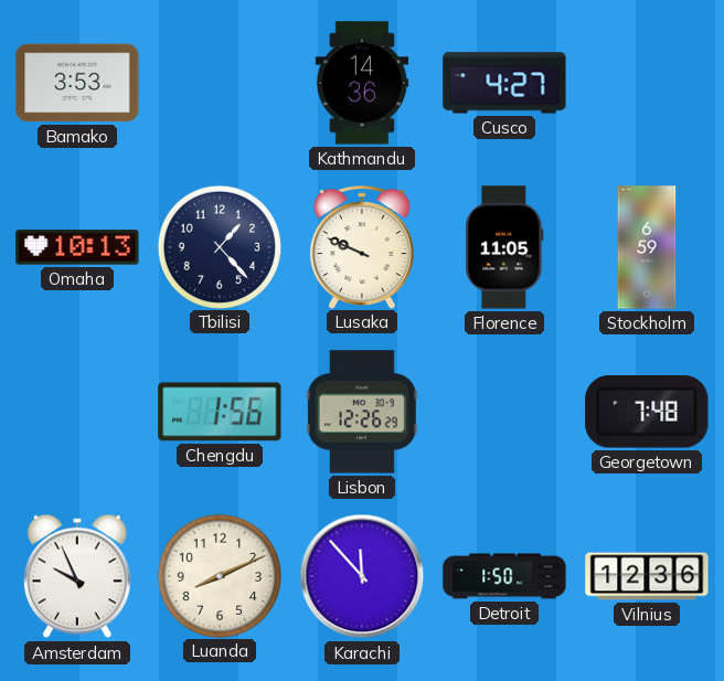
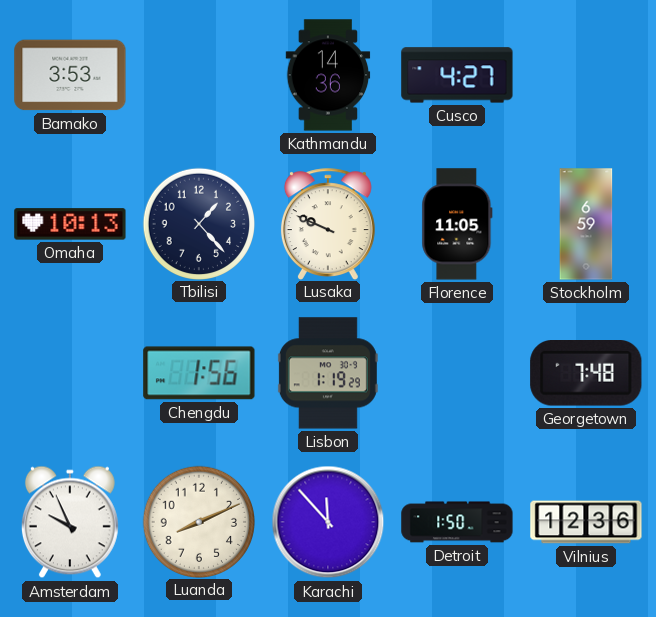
Lisbon: 12:26 -> 1:19
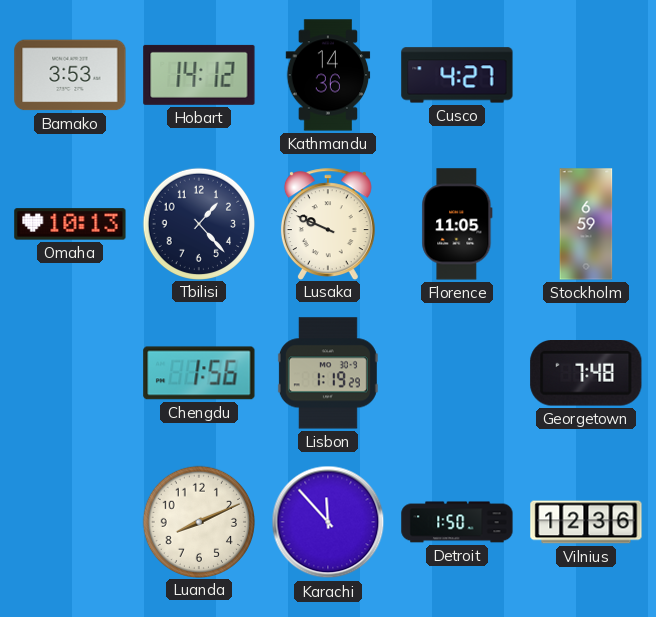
Hobart: none -> 14:12
Amsterdam: 9:56 -> none
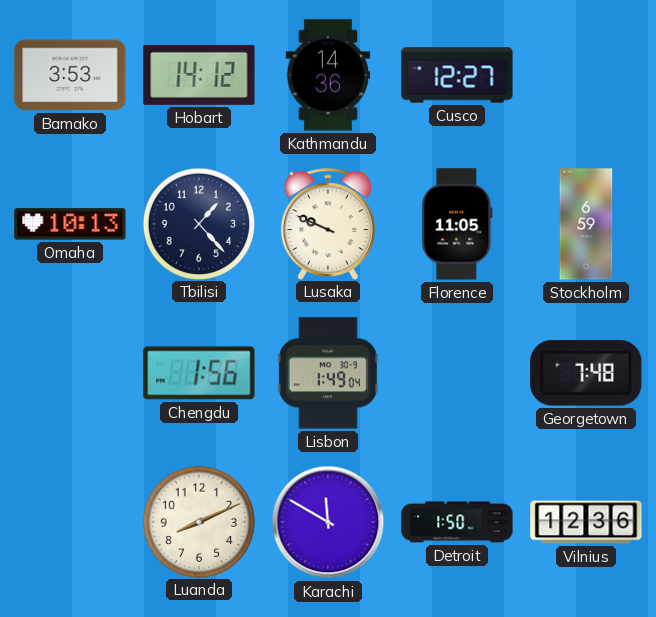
Cusco: 4:27 -> 12:27
Lisbon: 1:19 -> 1:49
Karachi: 11:53 -> 11:50
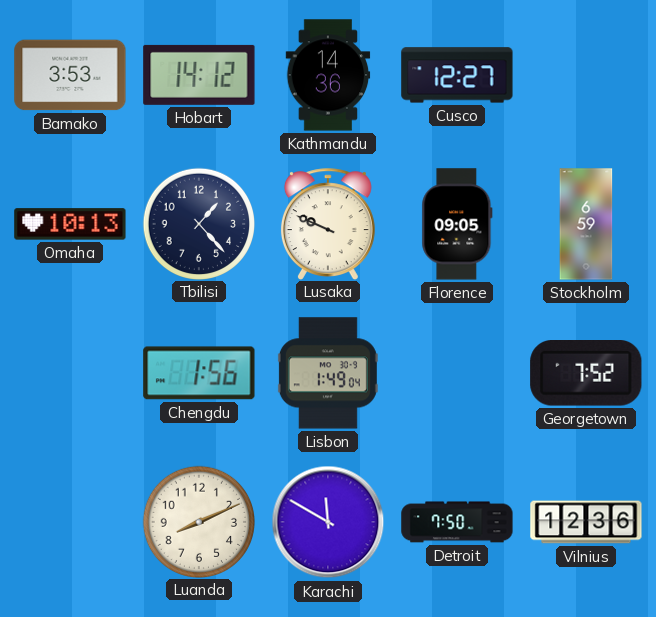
Florence: 11:05 -> 09:05
Georgetown: 7:48 -> 7:52
Detroit: 1:50 -> 7:50
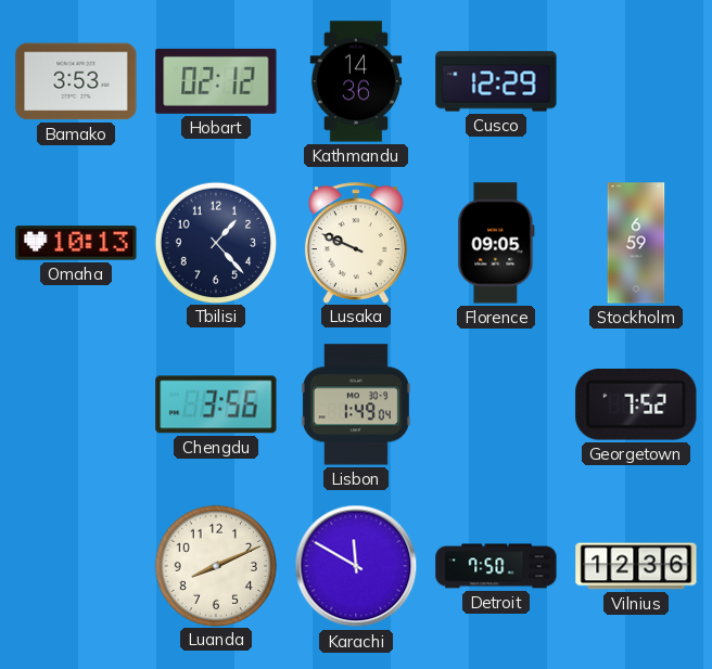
Hobart: 14:12 -> 02:12
Cusco: 12:27 -> 12:29
Chengdu: 1:56 -> 3:56
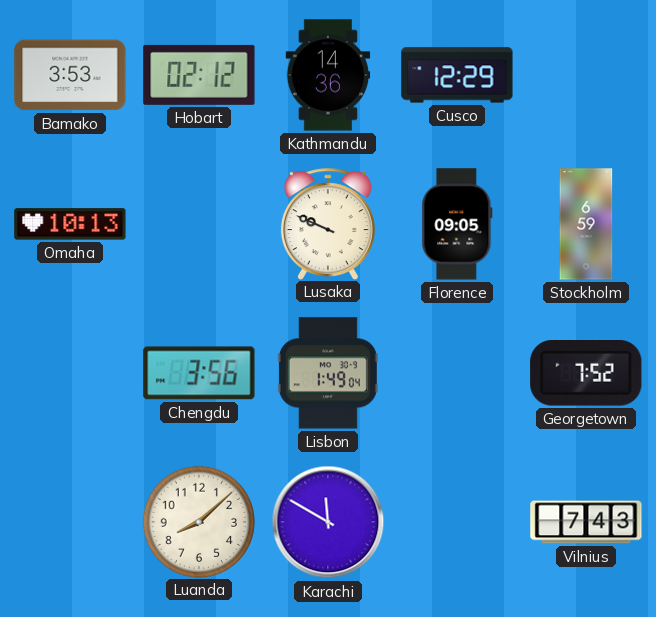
Tbilisi: 1:23 -> none
Luanda: 8:11 -> 8:08
Detroit: 7:50 -> none
Vilnius: 12:36 -> 7:43
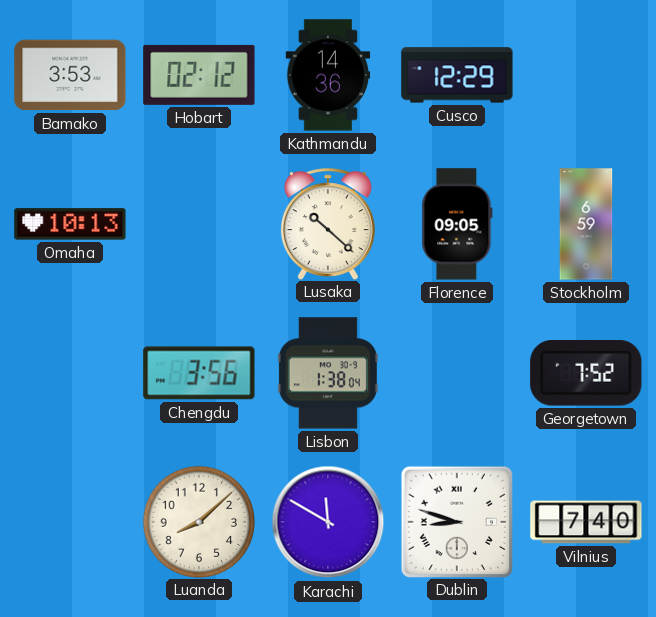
Lusaka: 9:49 -> 10:22
Lisbon: 1:49 -> 1:38
Dublin: none -> 8:48
Vilnius: 7:43 -> 7:40
